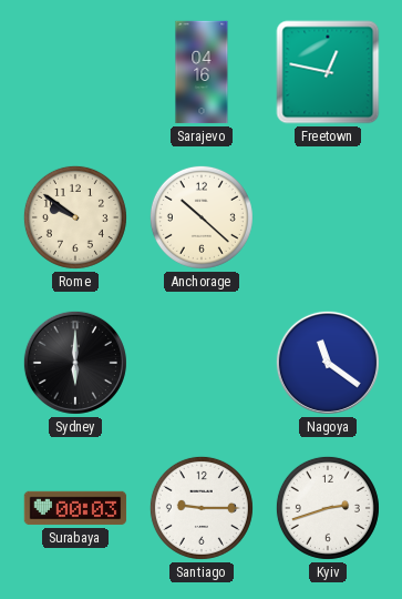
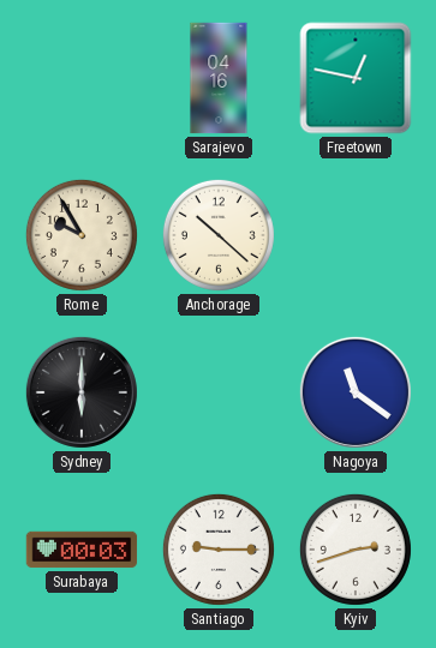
Rome: 9:51 -> 9:55
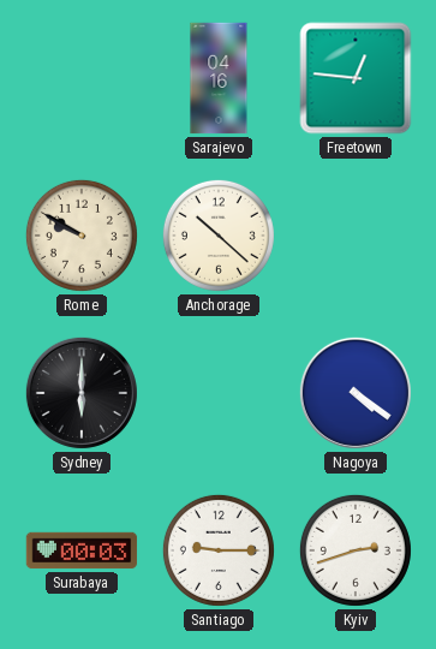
Freetown: 12:47 -> 12:46
Rome: 9:55 -> 9:50
Nagoya: 11:21 -> 4:21
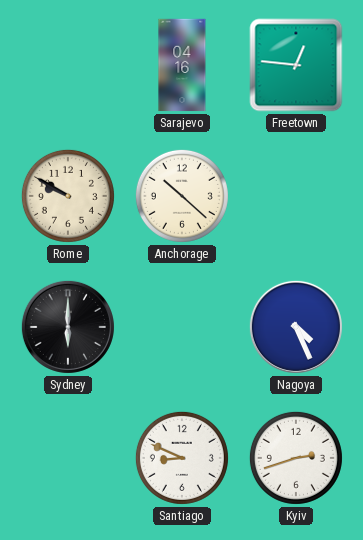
Nagoya: 4:21 -> 4:26
Surabaya: 00:03 -> none
Santiago: 9:15 -> 8:49
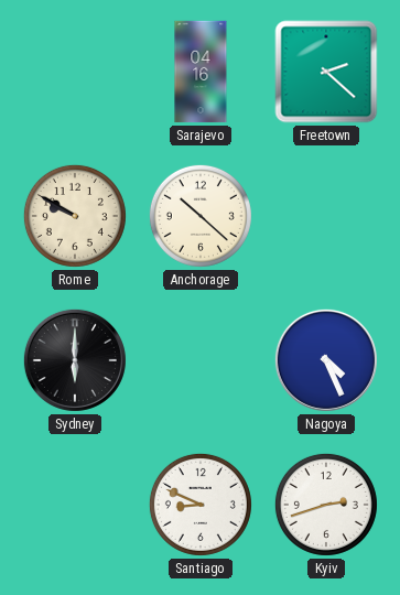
Freetown: 12:46 -> 2:22
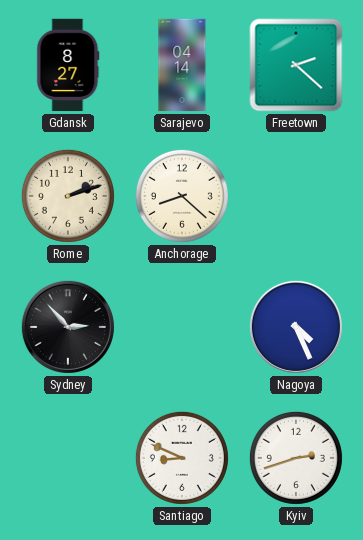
Gdansk: none -> 8:27
Sarajevo: 04:16 -> 04:14
Rome: 9:50 -> 2:12
Anchorage: 10:22 -> 8:22
Sydney: 6:00 -> 2:53
